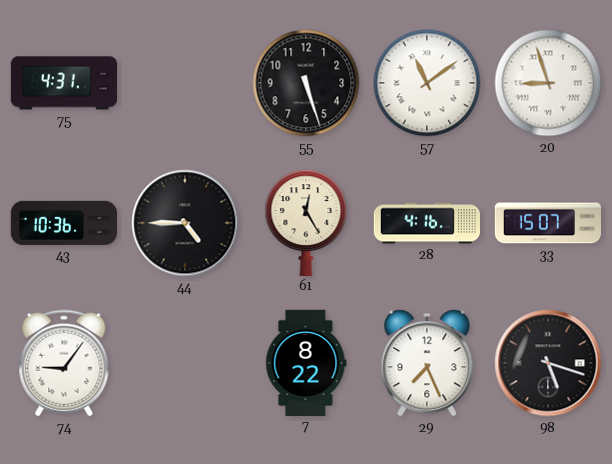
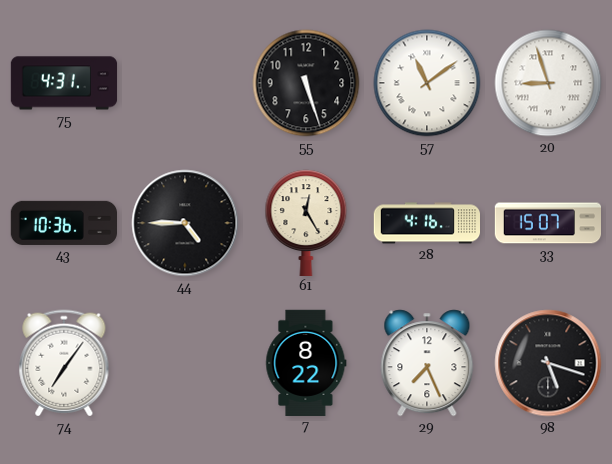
74: 9:06 -> 7:06
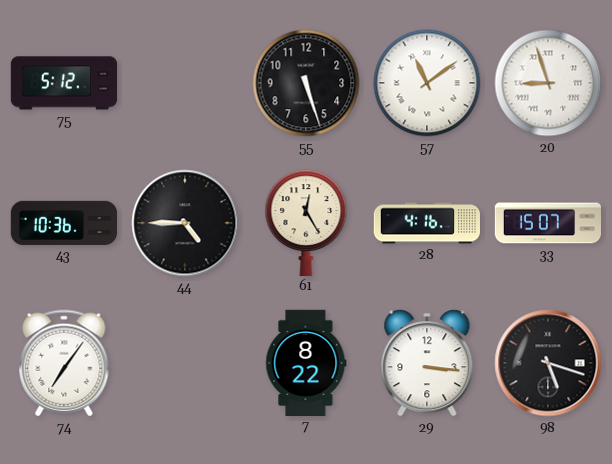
75: 4:31 -> 5:12
29: 7:26 -> 3:16
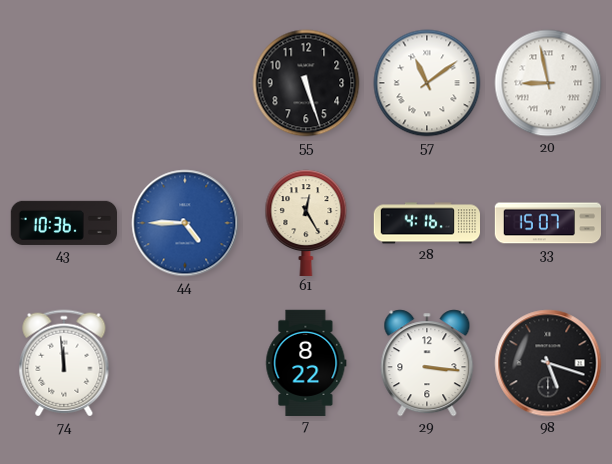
75: 5:12 -> none
20: 8:57 -> 8:58
44 dial: black -> blue
74: 7:06 -> 11:59
